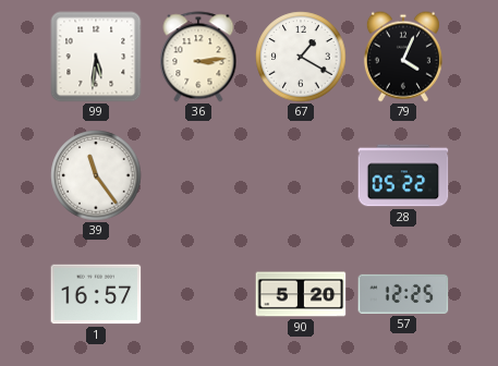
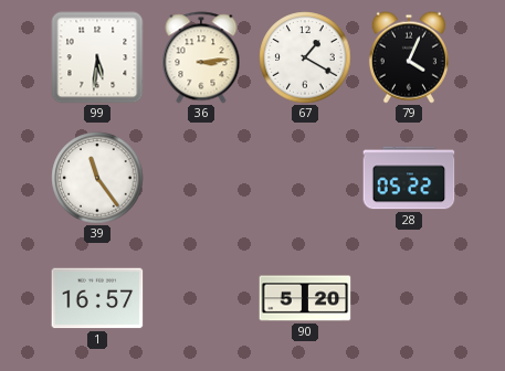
57: 12:25 -> none
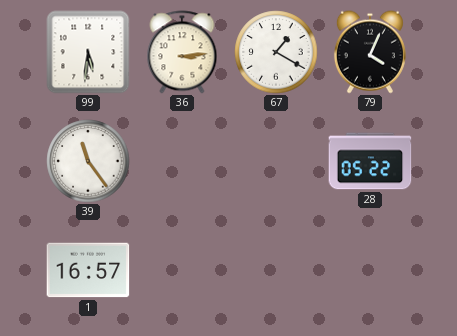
90: 5:20 -> none
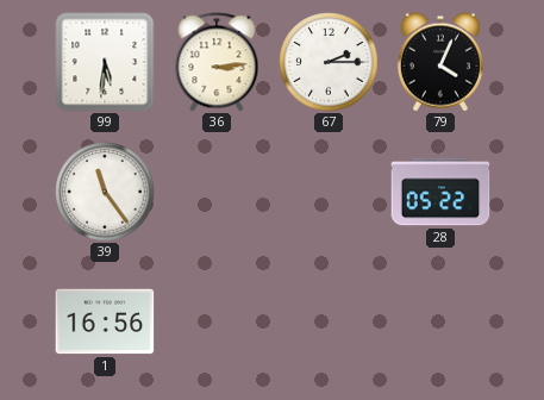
67: 1:20 -> 2:15
1: 16:57 -> 16:56
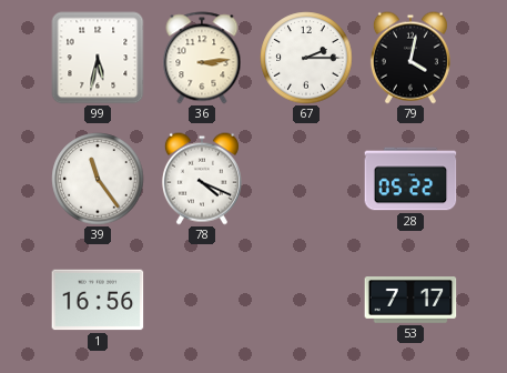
99: 5:31 -> 5:32
79: 4:04 -> 4:02
78: none -> 4:19
53: none -> 7:17
